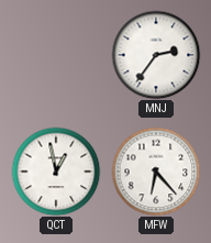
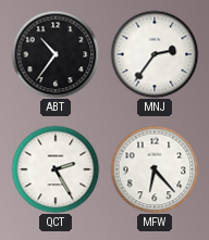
ABT: none -> 10:36
QCT: 12:58 -> 2:25
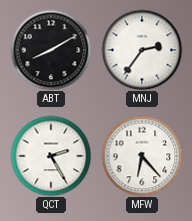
ABT: 10:36 -> 8:10
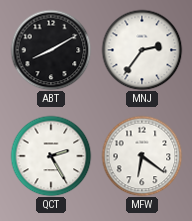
MFW: 6:23 -> 6:21
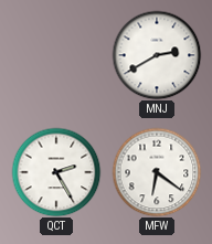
ABT: 8:10 -> none
MNJ: 2:36 -> 2:40
